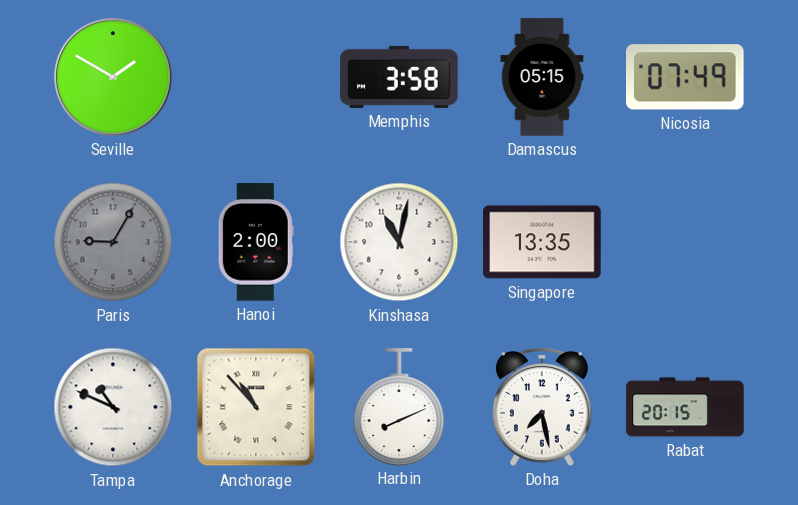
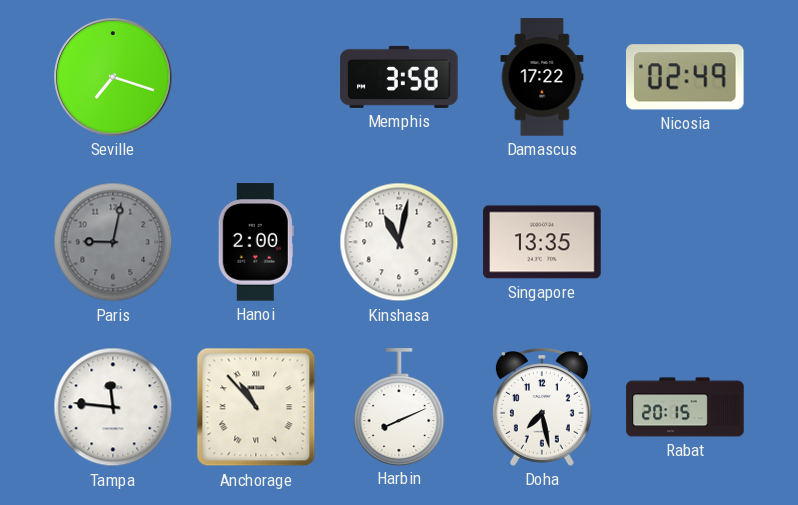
Seville: 1:50 -> 7:18
Damascus: 05:15 -> 17:22
Nicosia: 07:49 -> 02:49
Paris: 9:05 -> 9:02
Tampa: 10:49 -> 11:46
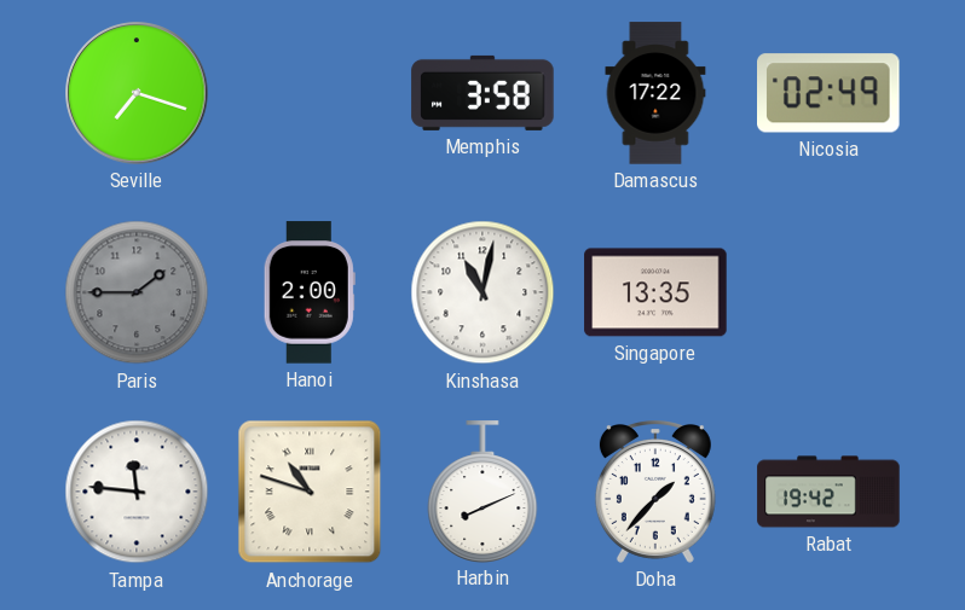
Paris: 9:02 -> 1:45
Anchorage: 10:53 -> 10:48
Doha: 7:28 -> 1:37
Rabat: 20:15 -> 19:42
